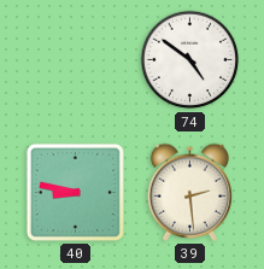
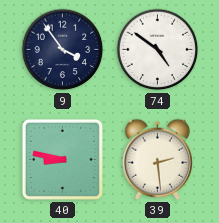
9: none -> 3:54
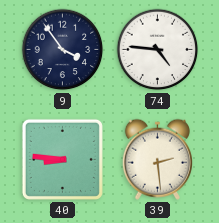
74: 4:51 -> 4:46
40: 8:47 -> 8:46
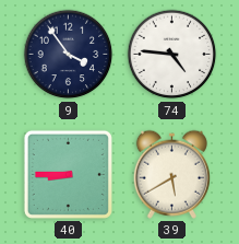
40: 8:46 -> 8:45
39: 2:29 -> 5:40
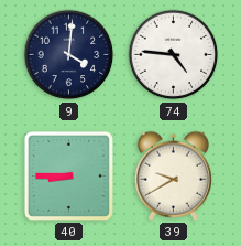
9: 3:54 -> 4:01
39: 5:40 -> 9:40
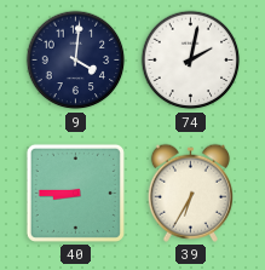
74: 4:46 -> 2:02
39: 9:40 -> 6:35
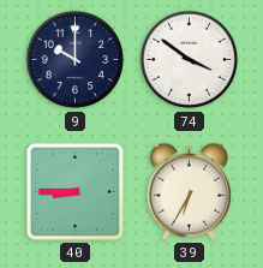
9: 4:01 -> 10:00
74: 2:02 -> 3:51
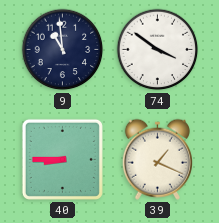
9: 10:00 -> 10:59
39: 6:35 -> 1:19
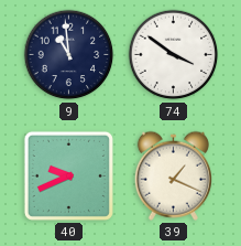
40: 8:45 -> 9:41
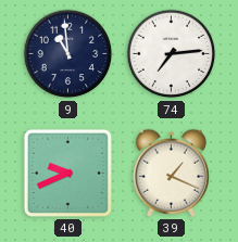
74: 3:51 -> 7:14
